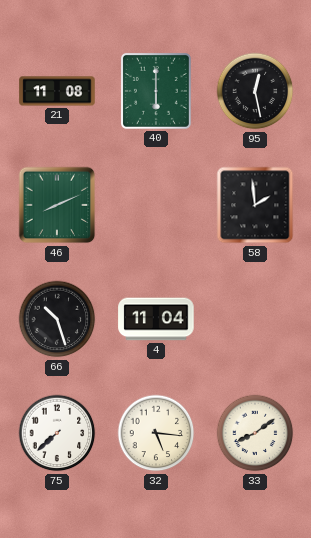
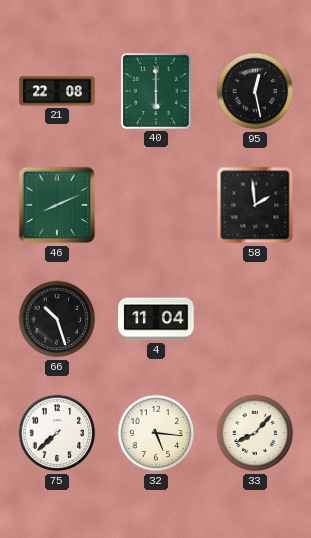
21: 11:08 -> 22:08
33: 8:09 -> 8:07
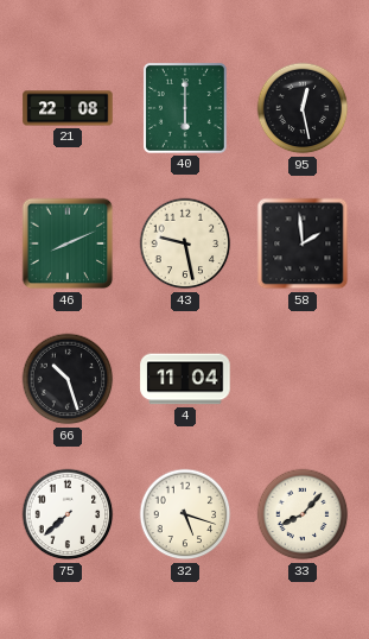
43: none -> 9:28
32: 5:16 -> 5:18
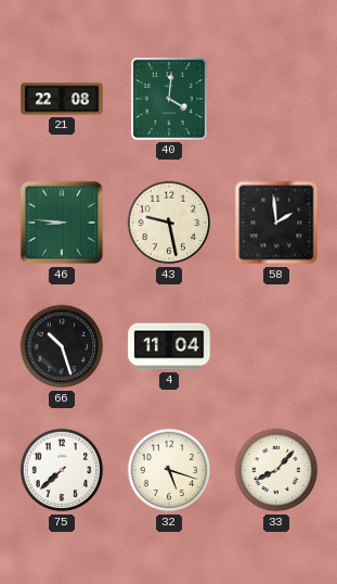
40: 6:00 -> 4:01
95: 12:28 -> none
46: 8:11 -> 8:46
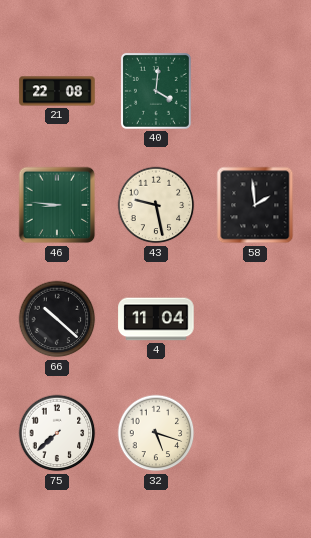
66: 10:27 -> 10:22
33: 8:07 -> none
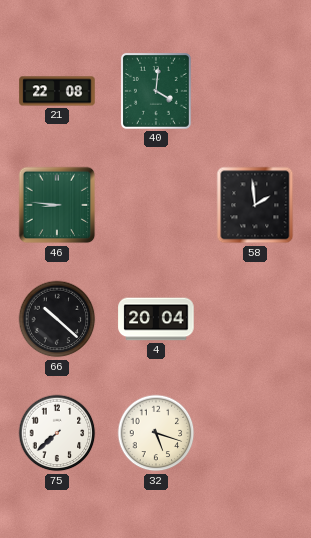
43: 9:28 -> none
4: 11:04 -> 20:04
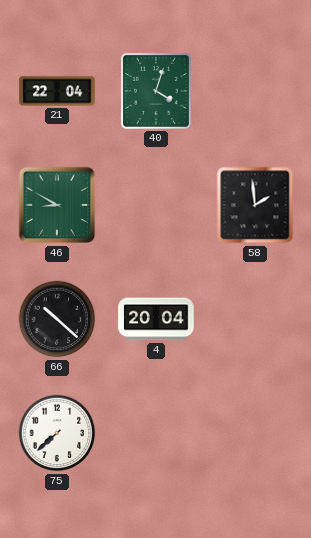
21: 22:08 -> 22:04
40: 4:01 -> 4:03
46: 8:46 -> 8:50
32: 5:18 -> none
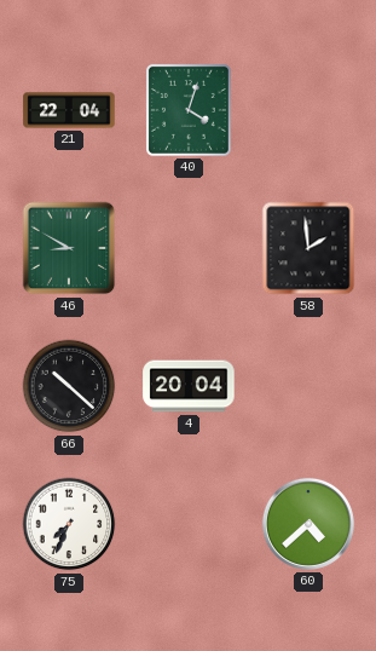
75: 7:38 -> 7:34
60: none -> 4:38
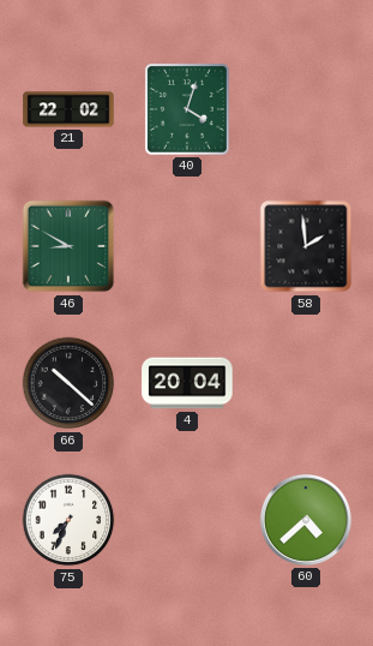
21: 22:04 -> 22:02
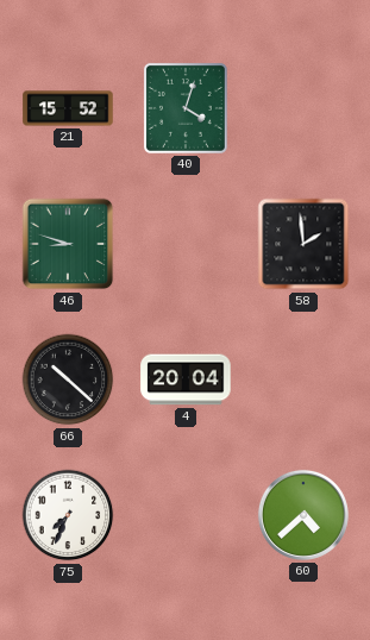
21: 22:02 -> 15:52
46: 8:50 -> 8:48
